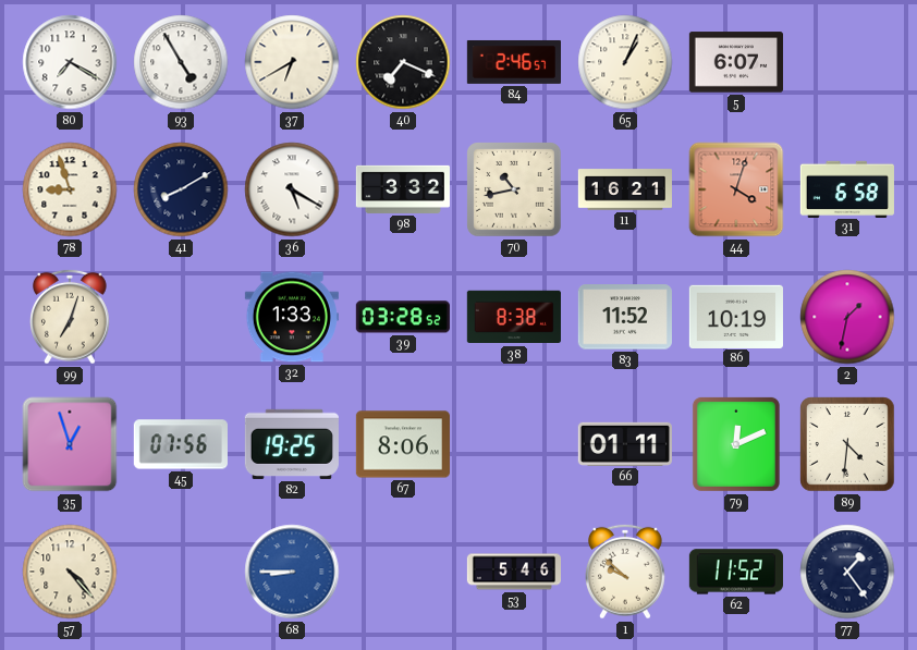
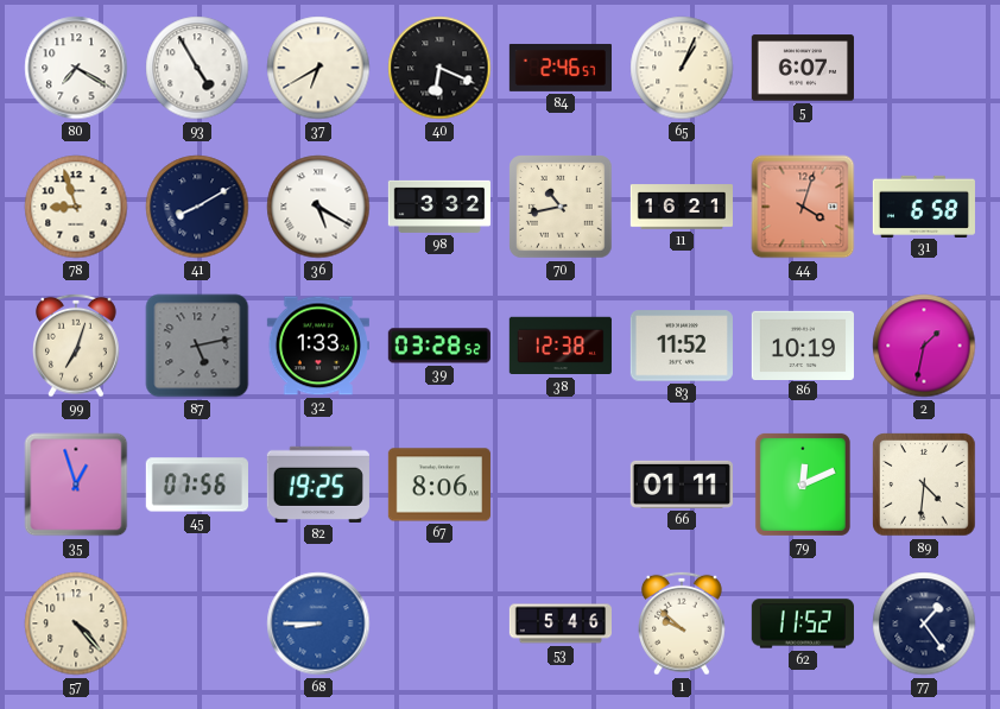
40: 7:19 -> 6:19
87: none -> 5:13
38: 8:38 -> 12:38
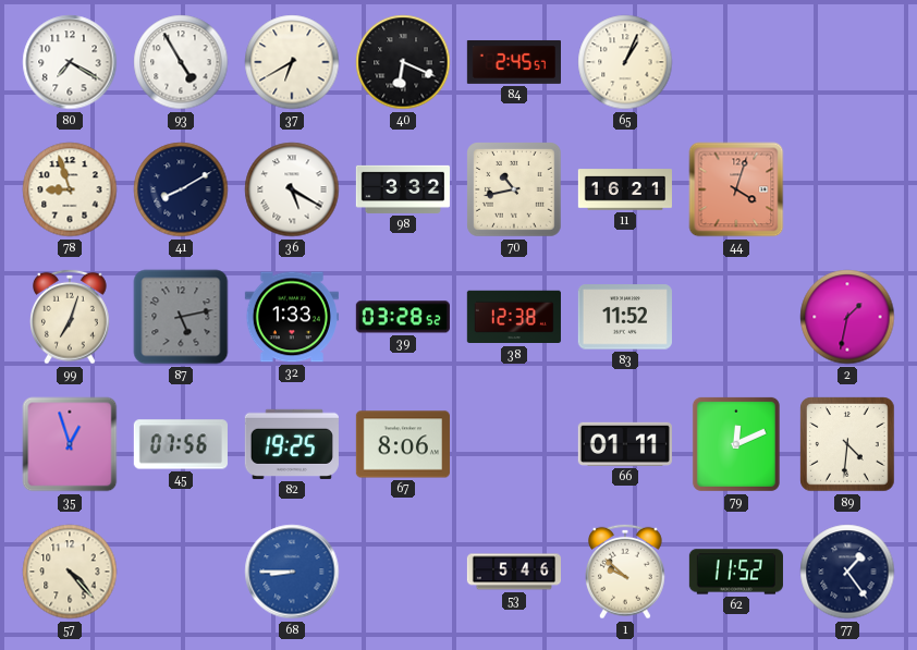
84: 2:46 -> 2:45
5: 6:07 -> none
31: 6:58 -> none
86: 10:19 -> none
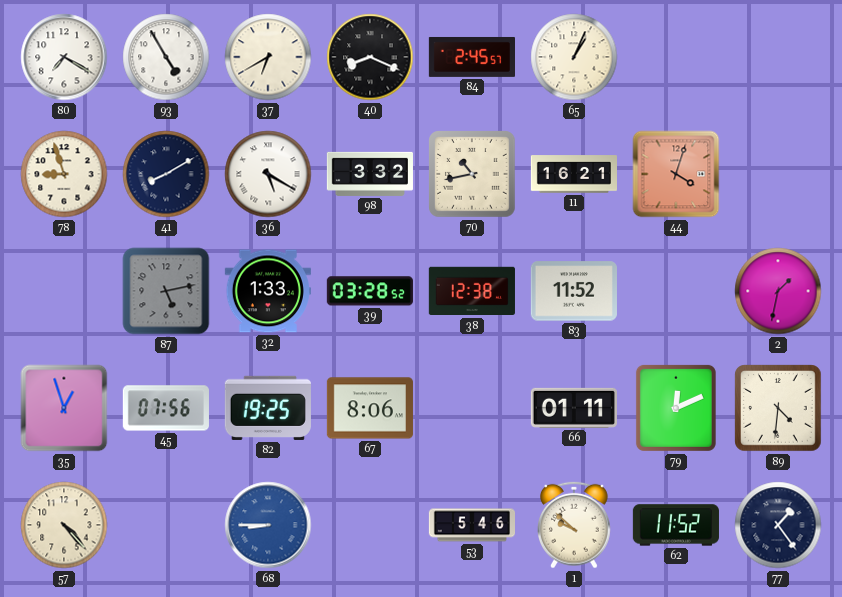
40: 6:19 -> 8:19
99: 7:03 -> none
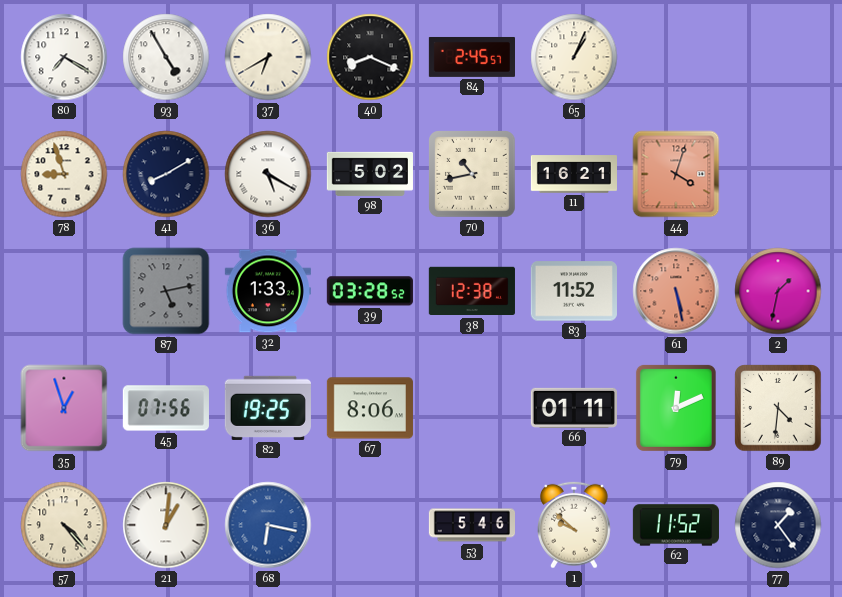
98: 3:32 -> 5:02
61: none -> 5:28
21: none -> 1:01
68: 8:45 -> 6:17
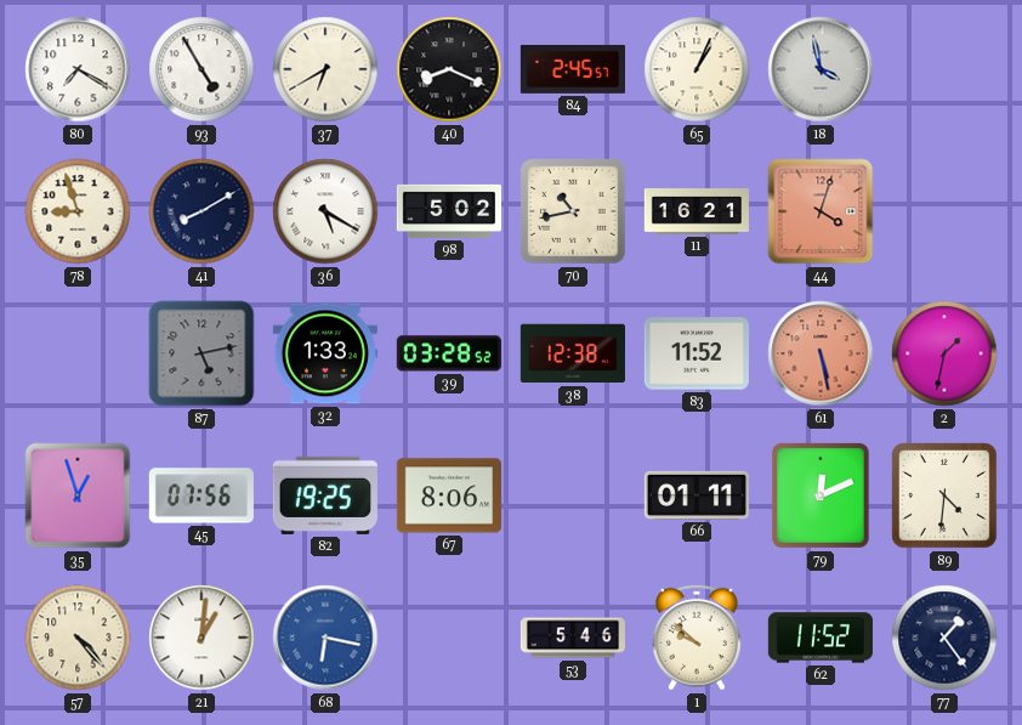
18: none -> 3:58
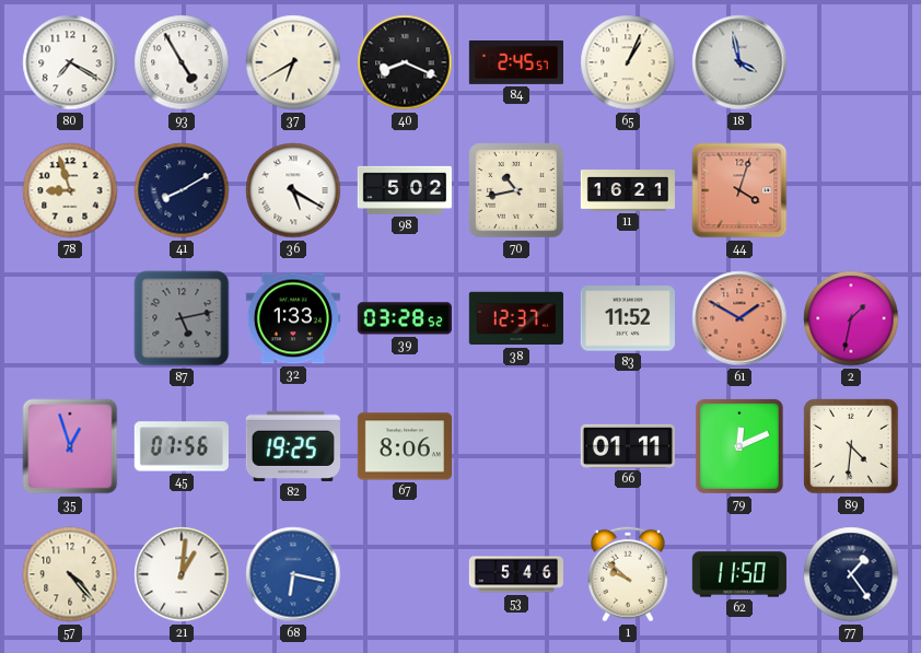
38: 12:38 -> 12:37
61: 5:28 -> 1:50
62: 11:52 -> 11:50
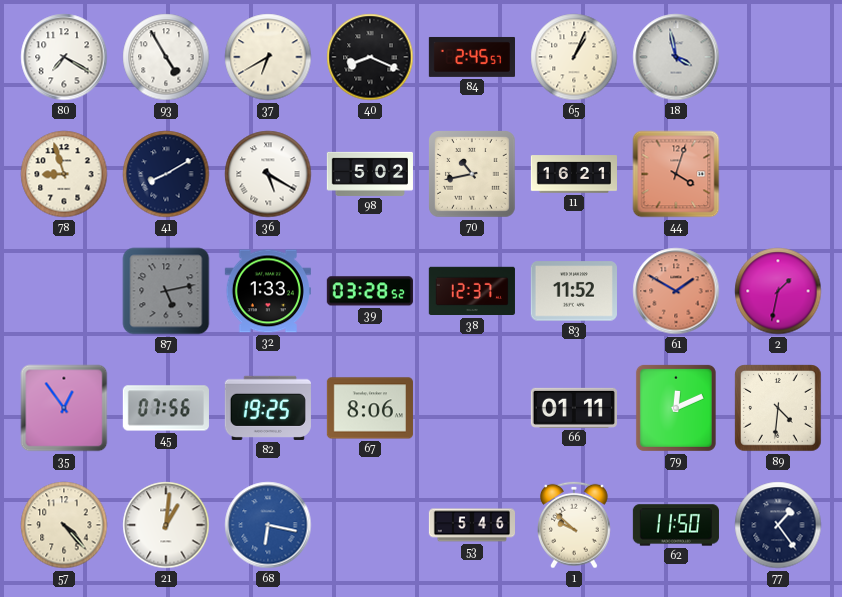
35: 12:57 -> 12:54
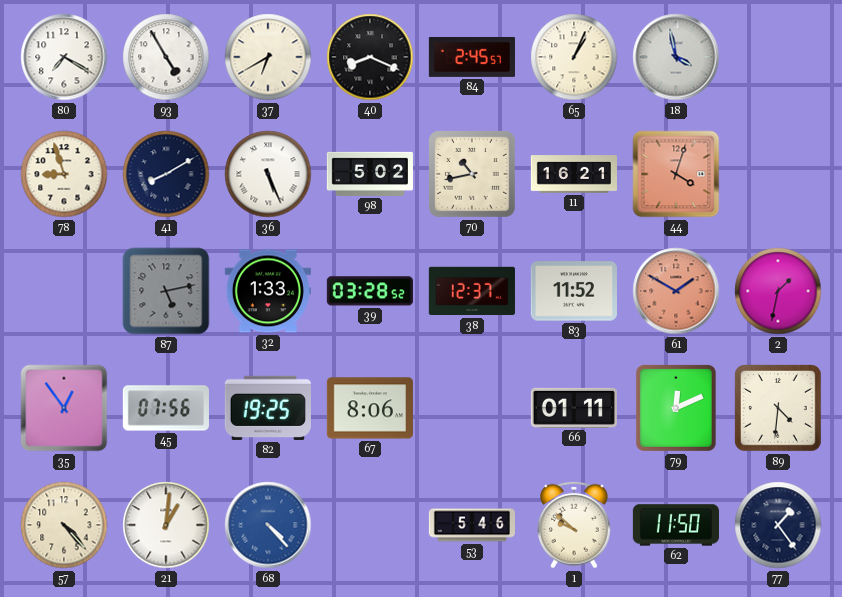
36: 5:20 -> 5:26
68: 6:17 -> 4:23
